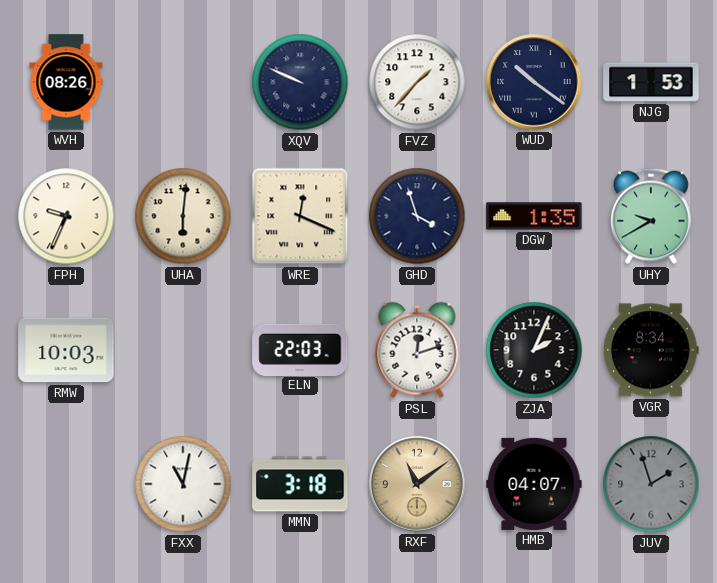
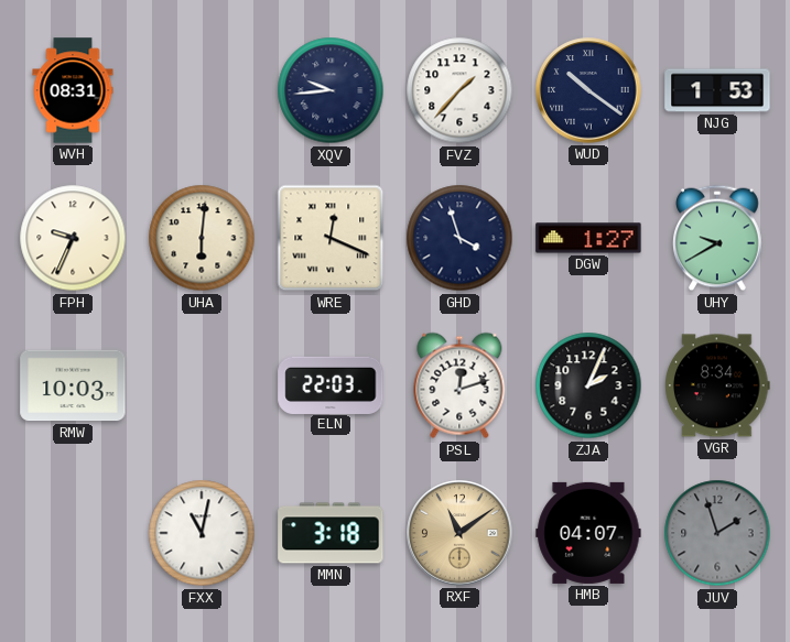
WVH: 08:26 -> 08:31
XQV: 9:49 -> 9:44
DGW: 1:35 -> 1:27
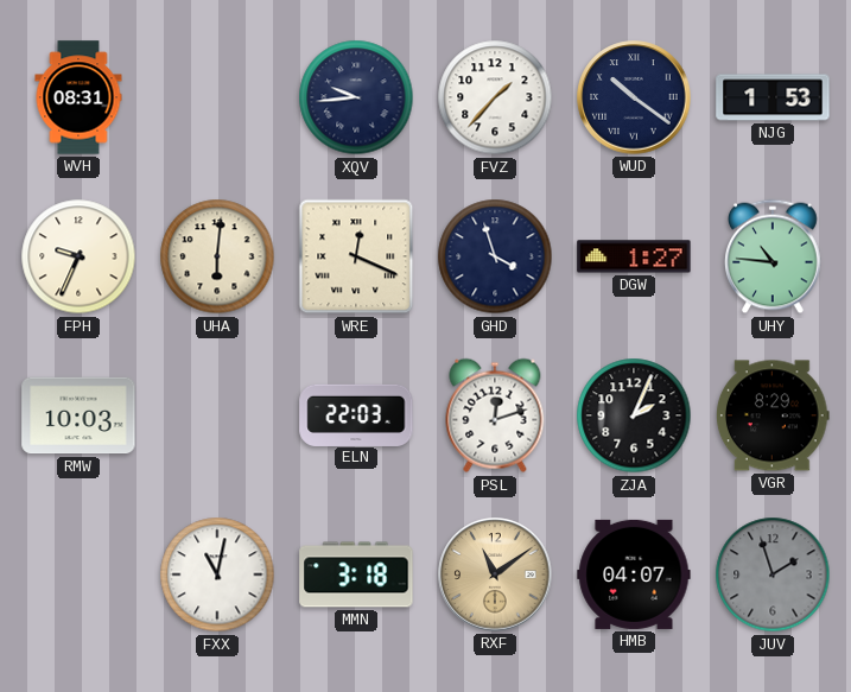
UHY: 9:40 -> 10:46
VGR: 8:34 -> 8:29
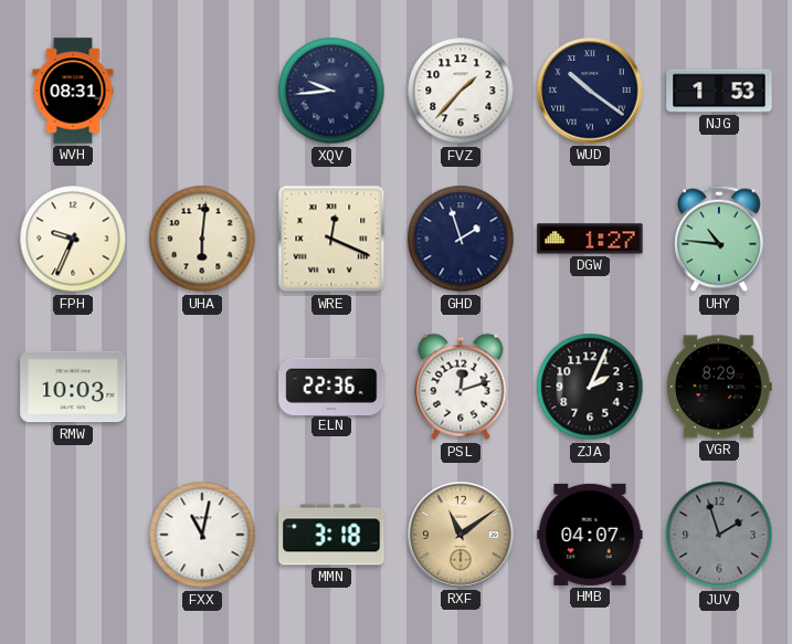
GHD: 3:57 -> 1:57
ELN: 22:03 -> 22:36
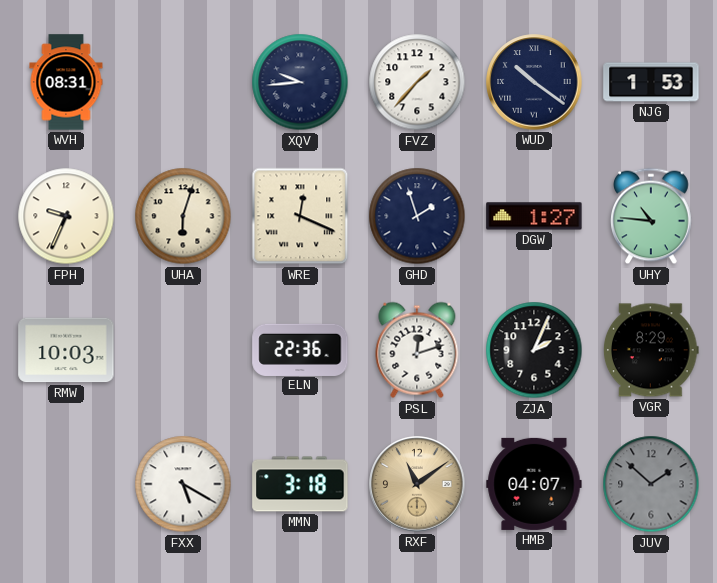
UHA: 6:01 -> 6:03
FXX: 11:02 -> 5:20
JUV: 1:57 -> 1:52
